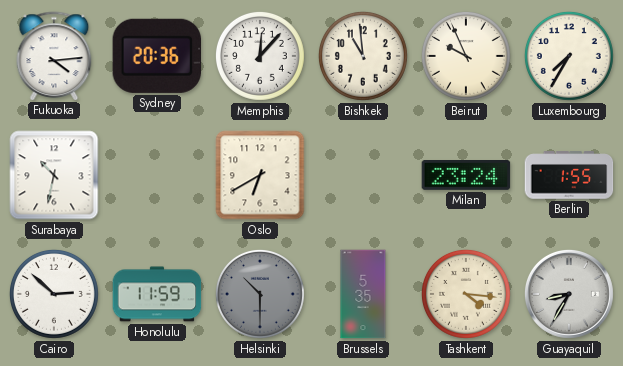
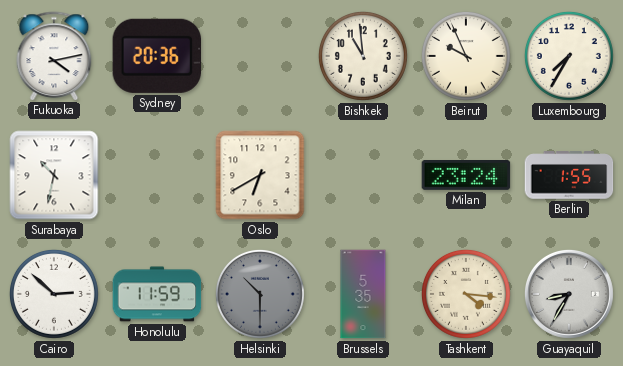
Fukuoka: 4:14 -> 4:13
Memphis: 12:07 -> none
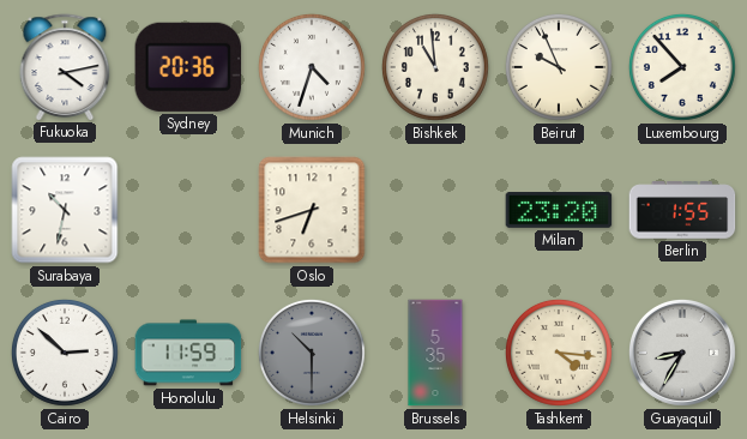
Munich: none -> 4:33
Luxembourg: 7:35 -> 7:53
Oslo: 6:40 -> 6:42
Milan: 23:24 -> 23:20
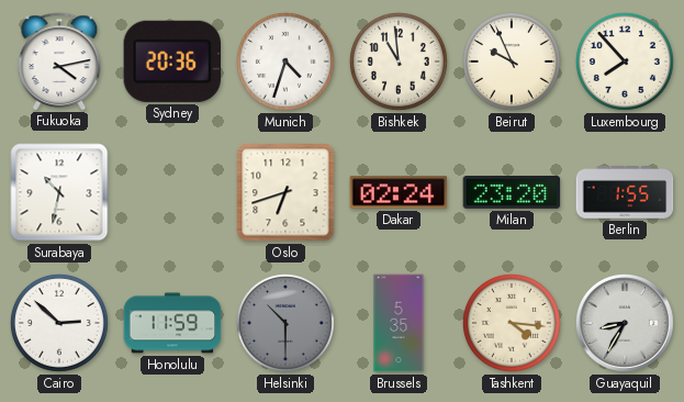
Dakar: none -> 02:24
